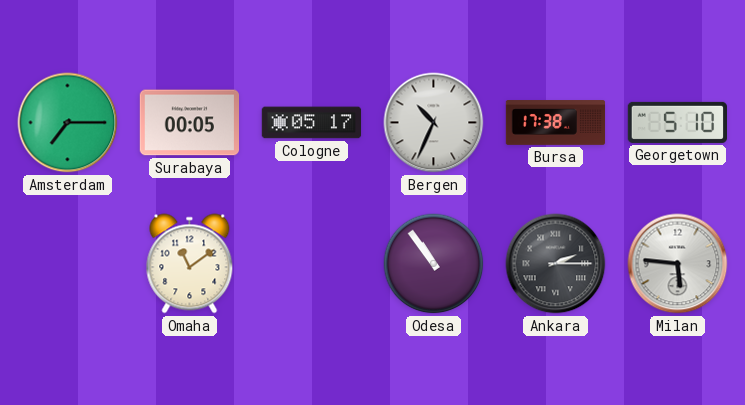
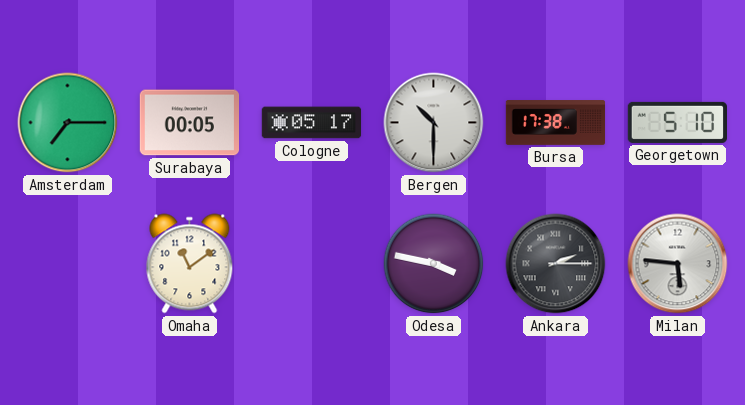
Bergen: 10:34 -> 10:30
Odesa: 10:54 -> 3:47
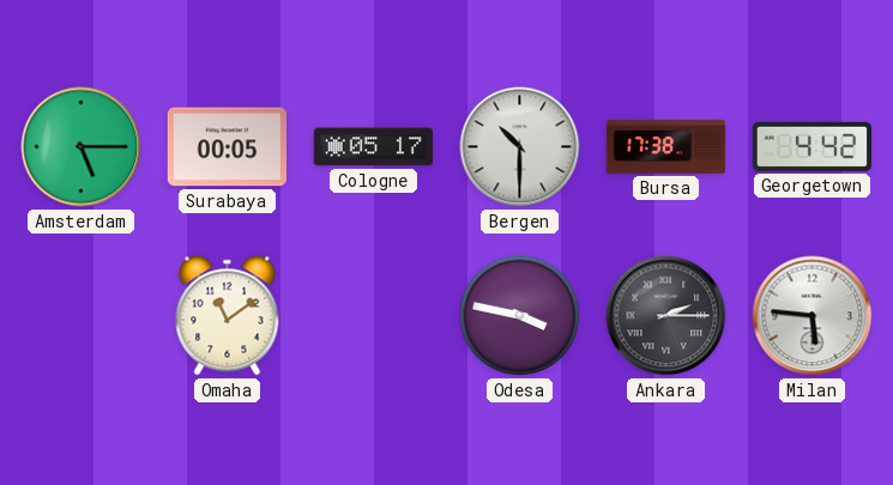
Amsterdam: 7:15 -> 5:15
Georgetown: 5:10 -> 4:42
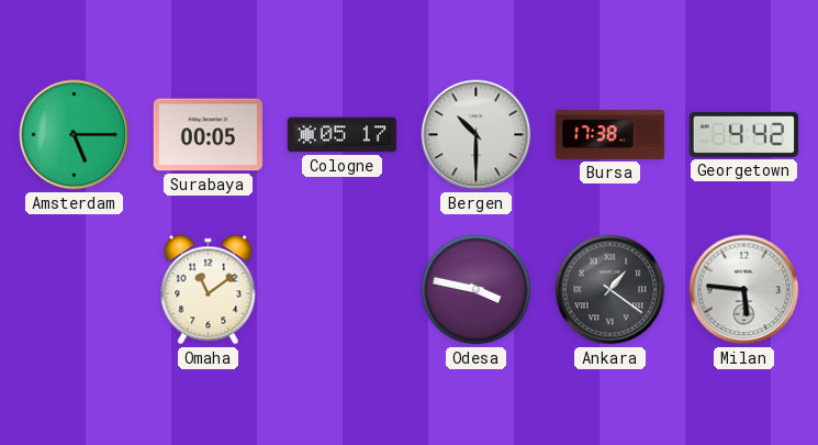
Ankara: 2:15 -> 1:21
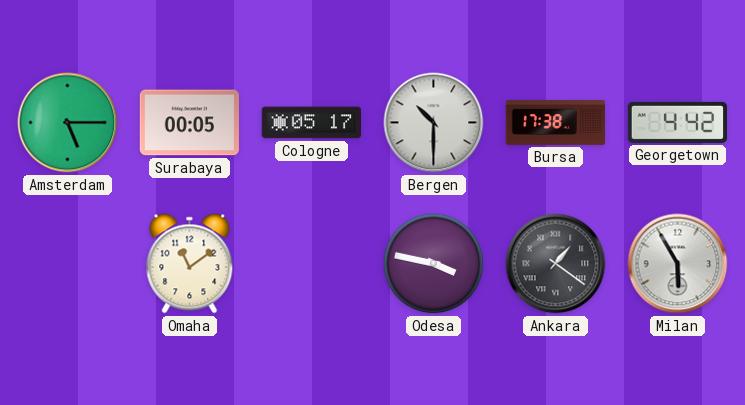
Milan: 5:46 -> 5:55
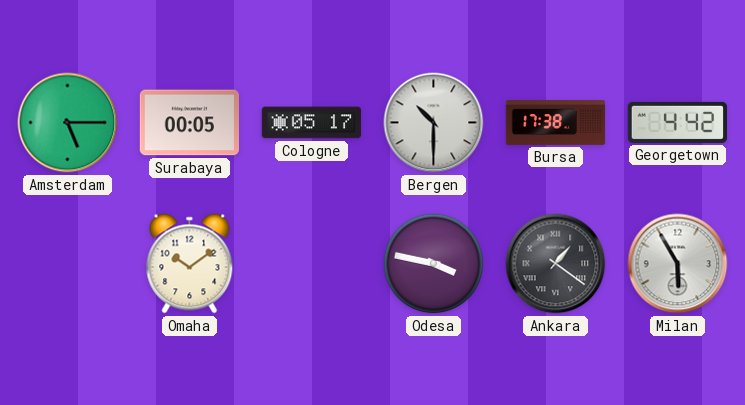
Omaha: 11:09 -> 10:09
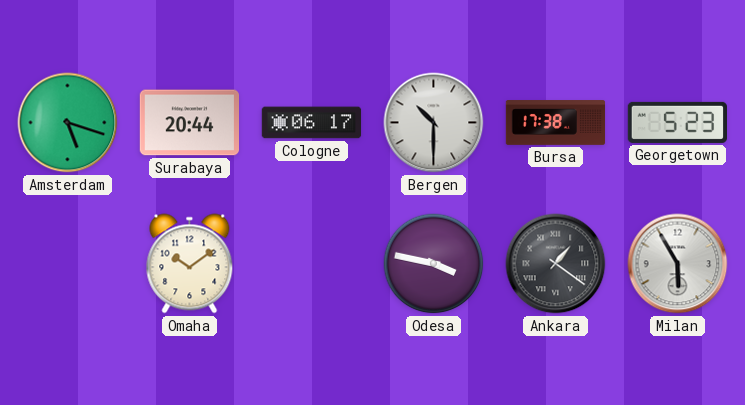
Amsterdam: 5:15 -> 5:18
Surabaya: 00:05 -> 20:44
Cologne: 05:17 -> 06:17
Georgetown: 4:42 -> 5:23
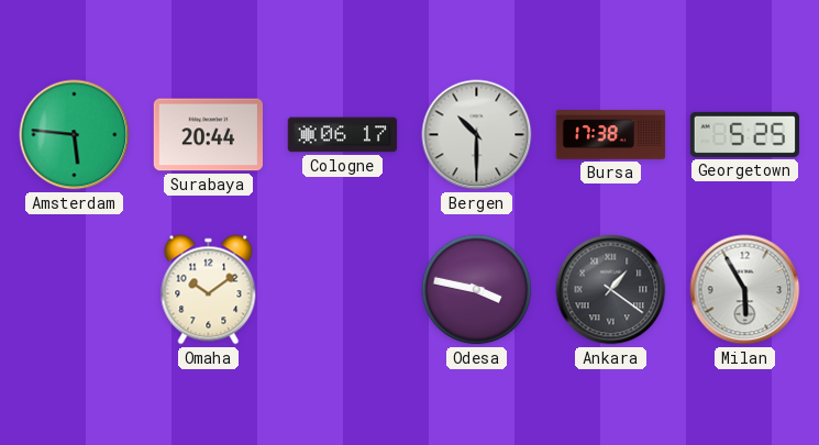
Amsterdam: 5:18 -> 5:46
Georgetown: 5:23 -> 5:25
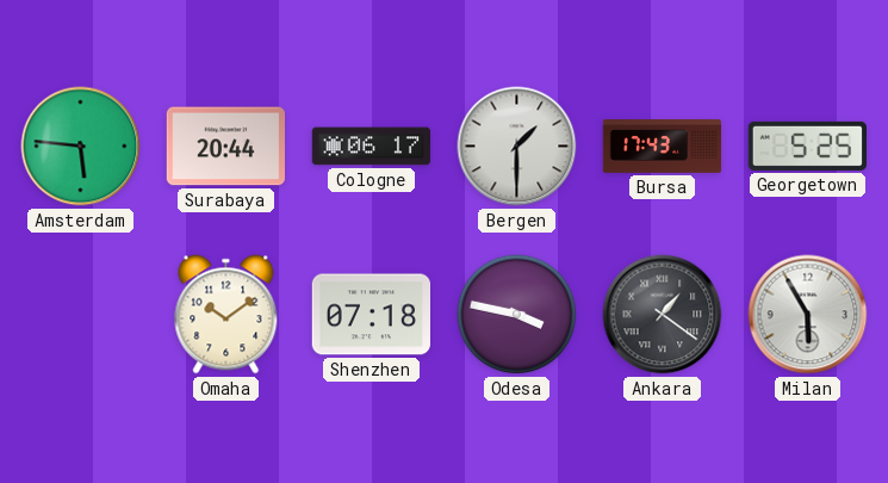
Bergen: 10:30 -> 1:30
Bursa: 17:38 -> 17:43
Shenzhen: none -> 07:18
